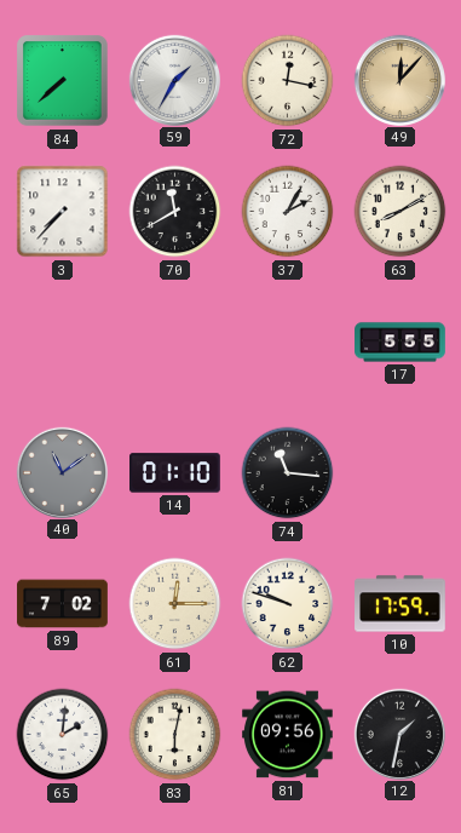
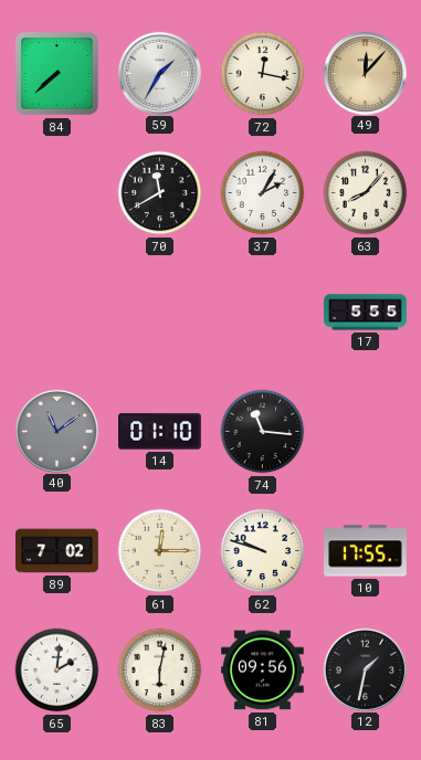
3: 7:37 -> none
63: 8:10 -> 8:07
10: 17:59 -> 17:55
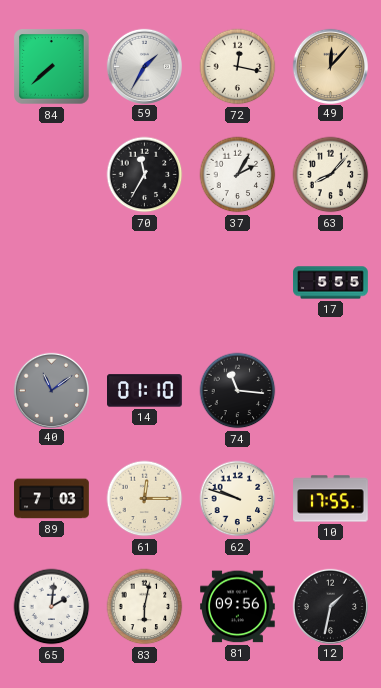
70: 11:40 -> 11:35
89: 7:02 -> 7:03
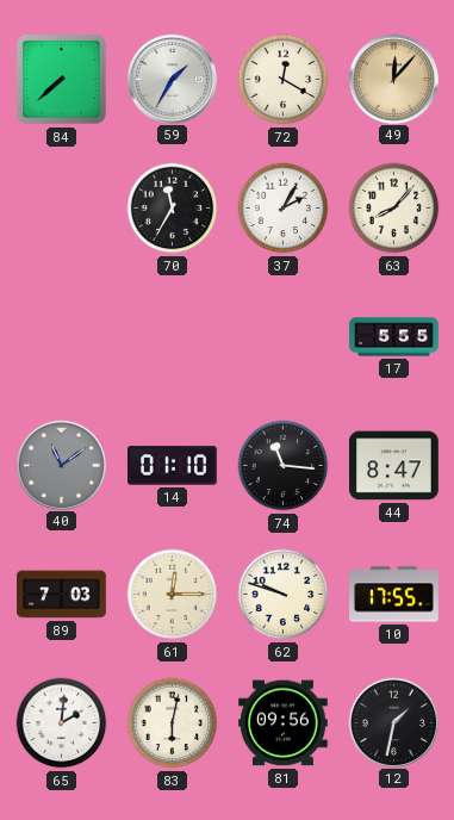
72: 12:17 -> 12:20
44: none -> 8:47
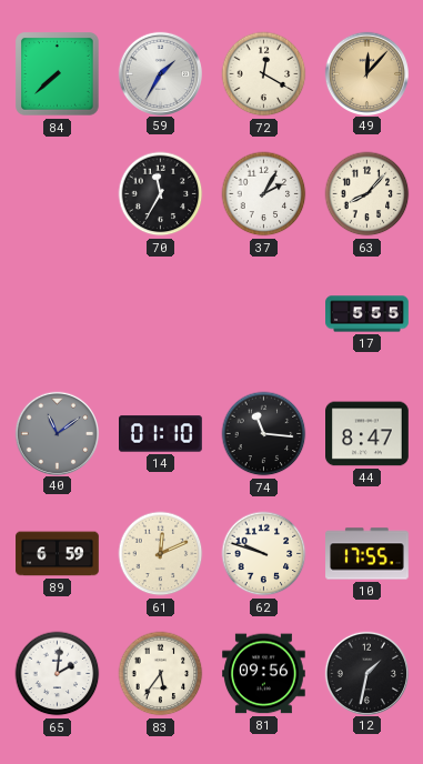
89: 7:03 -> 6:59
61: 12:15 -> 12:11
83: 6:02 -> 5:36
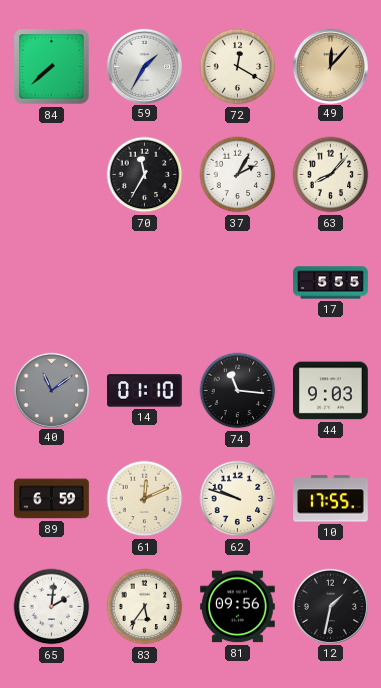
44: 8:47 -> 9:03
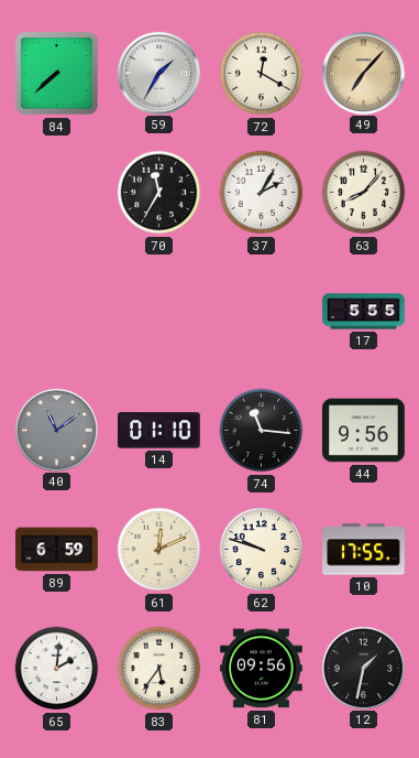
49: 12:07 -> 7:07
44: 9:03 -> 9:56
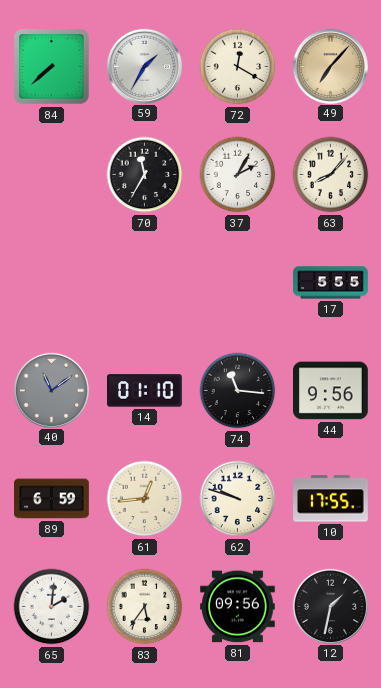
61: 12:11 -> 12:44
